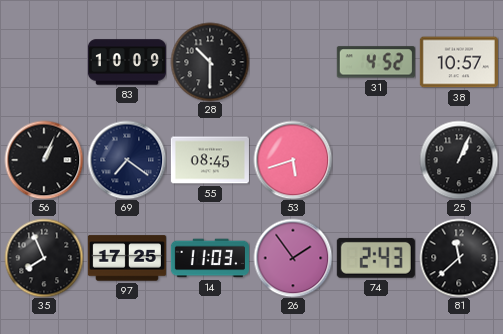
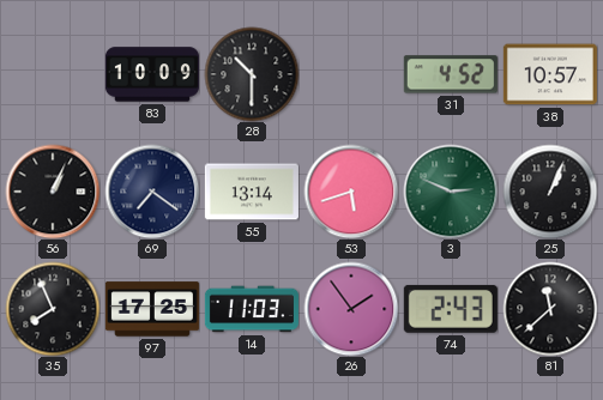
55: 08:45 -> 13:14
3: none -> 2:49
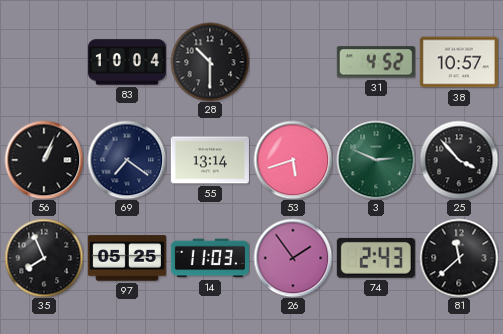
83: 10:09 -> 10:04
25: 1:04 -> 3:53
97: 17:25 -> 05:25
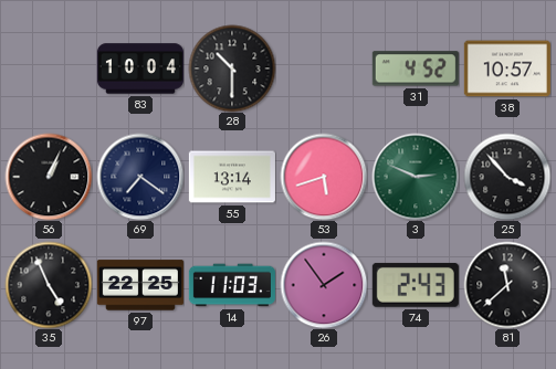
35: 7:56 -> 4:56
97: 05:25 -> 22:25
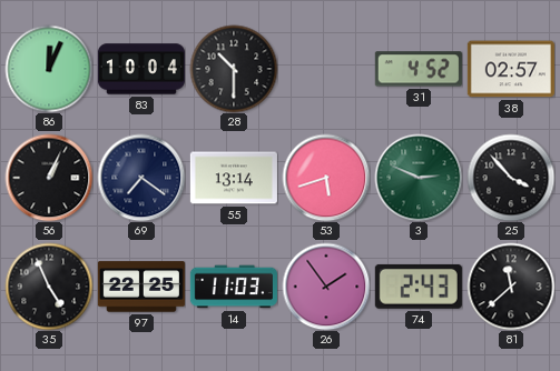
86: none -> 12:04
38: 10:57 -> 02:57
